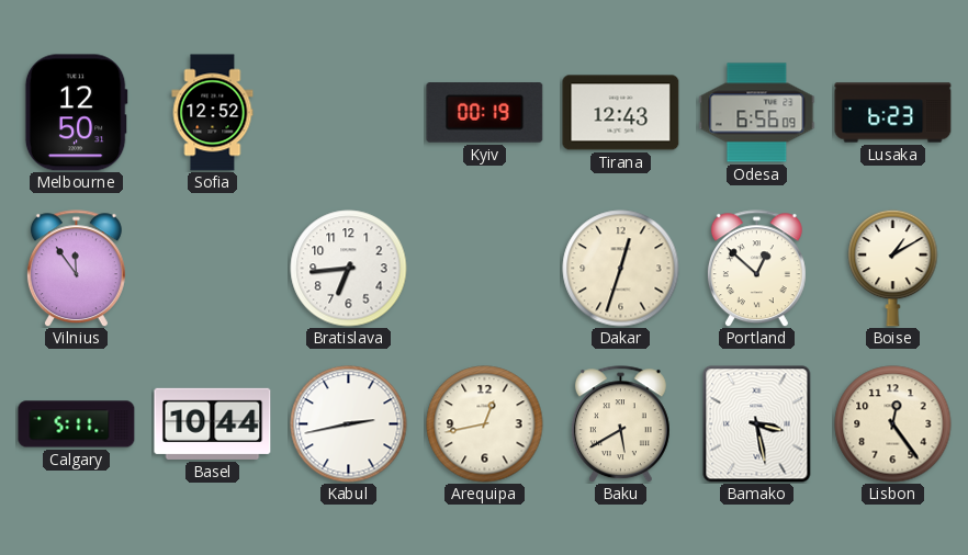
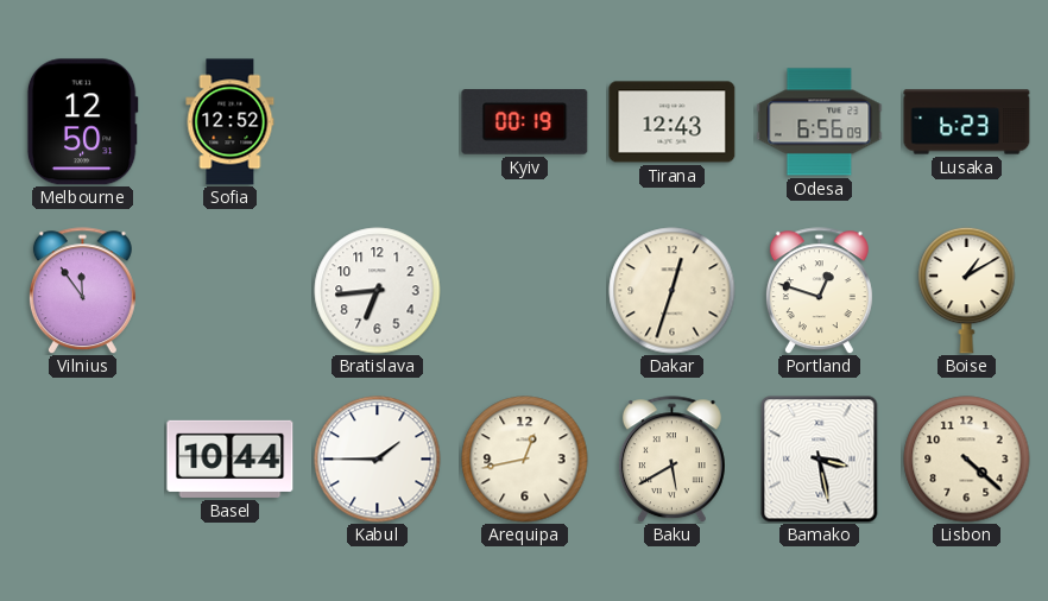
Portland: 12:52 -> 12:48
Calgary: 5:11 -> none
Kabul: 2:43 -> 1:45
Lisbon: 12:24 -> 4:22
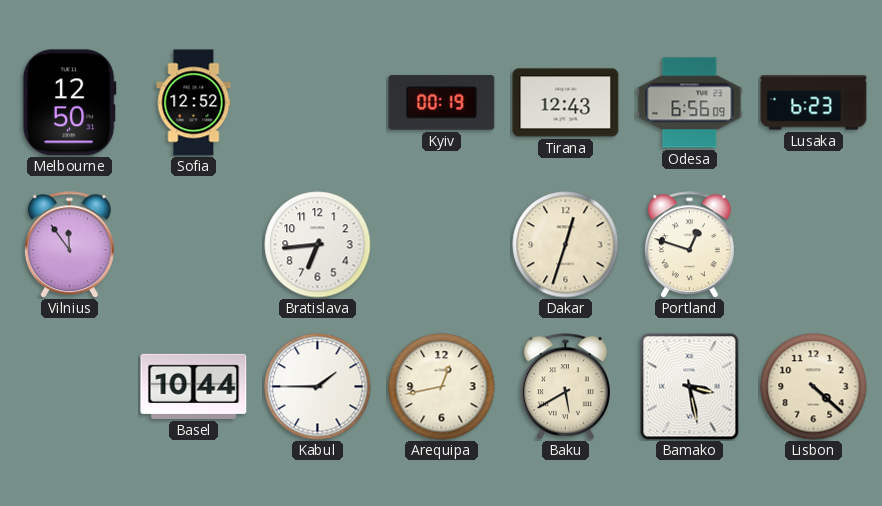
Boise: 1:10 -> none
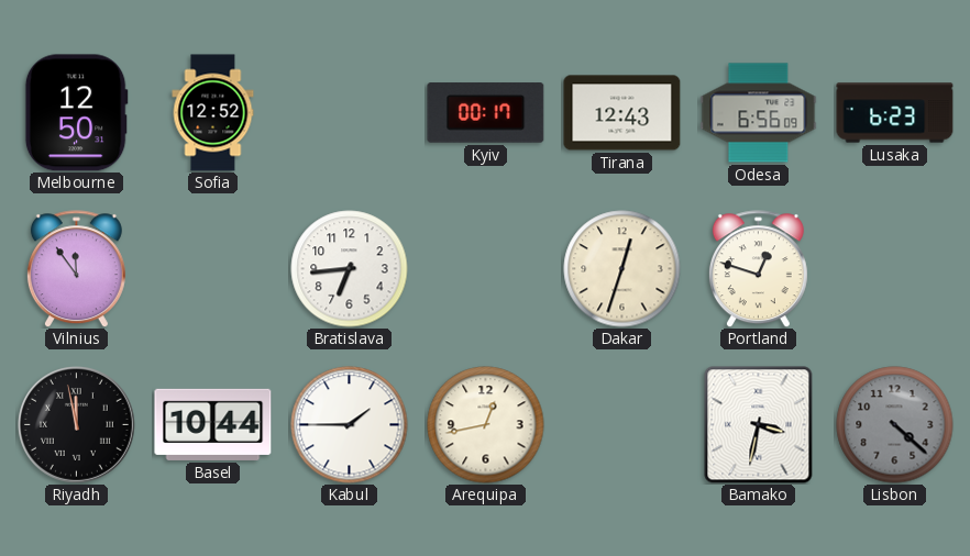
Kyiv: 00:19 -> 00:17
Riyadh: none -> 11:58
Baku: 5:40 -> none
Bamako: 3:28 -> 3:32
Lisbon dial: cream -> grey
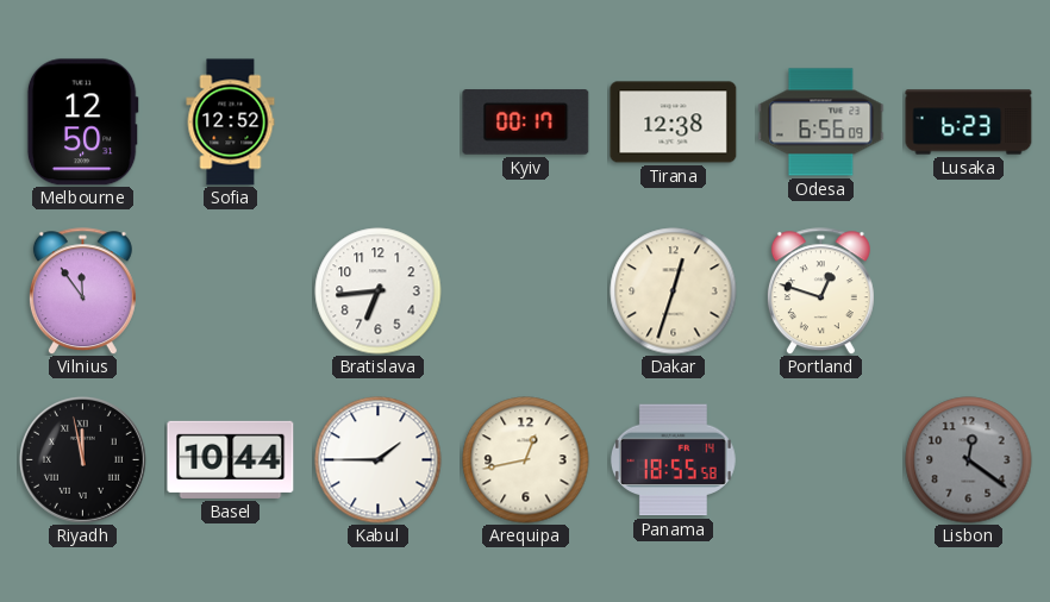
Tirana: 12:43 -> 12:38
Panama: none -> 18:55
Bamako: 3:32 -> none
Lisbon: 4:22 -> 12:21
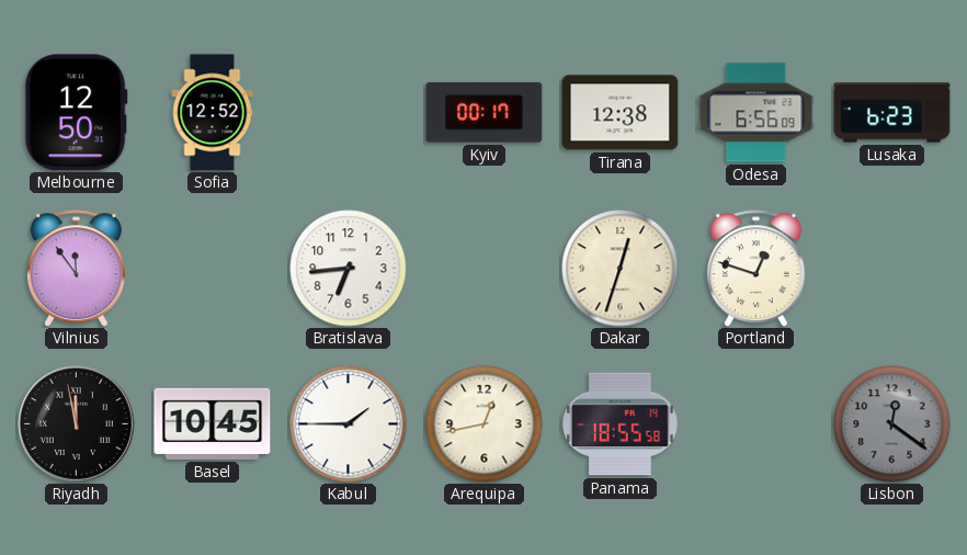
Basel: 10:44 -> 10:45
